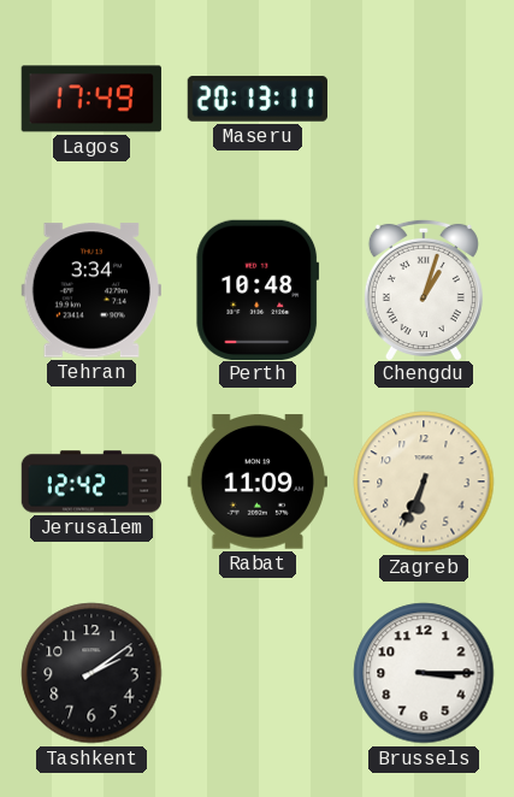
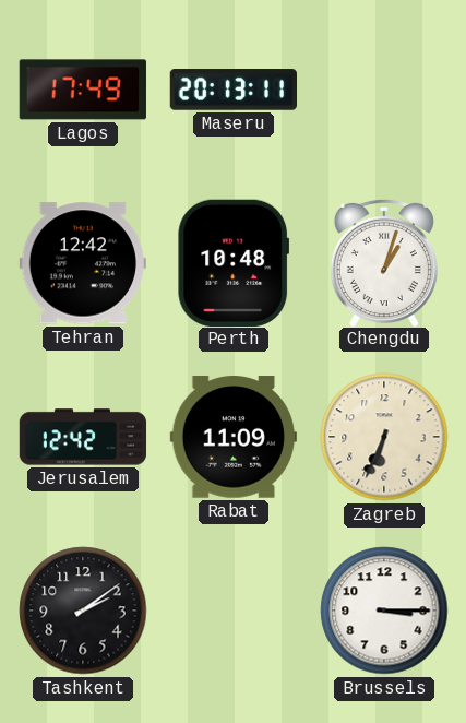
Tehran: 3:34 -> 12:42
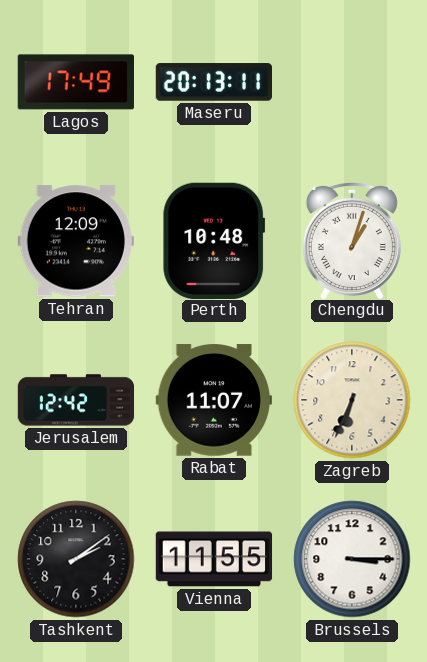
Tehran: 12:42 -> 12:09
Rabat: 11:09 -> 11:07
Vienna: none -> 11:55
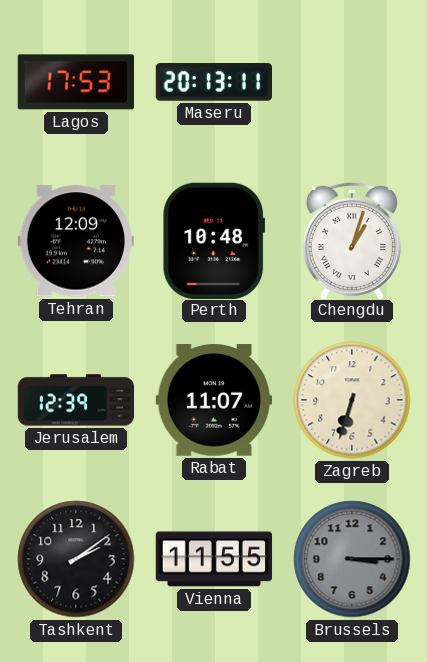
Lagos: 17:49 -> 17:53
Jerusalem: 12:42 -> 12:39
Zagreb: 6:34 -> 6:33
Brussels dial: white -> grey
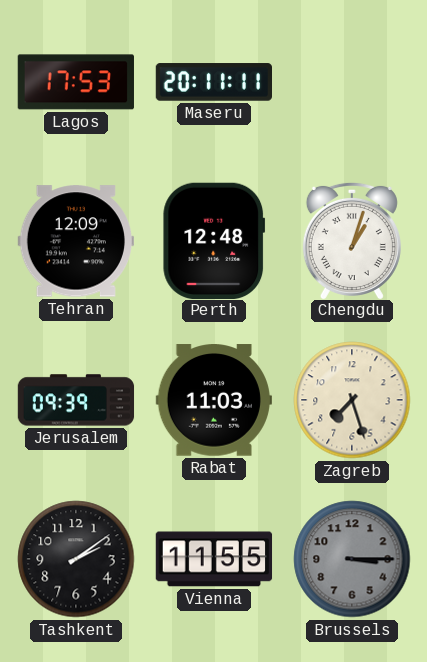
Maseru: 20:13 -> 20:11
Perth: 10:48 -> 12:48
Jerusalem: 12:39 -> 09:39
Rabat: 11:07 -> 11:03
Zagreb: 6:33 -> 7:27
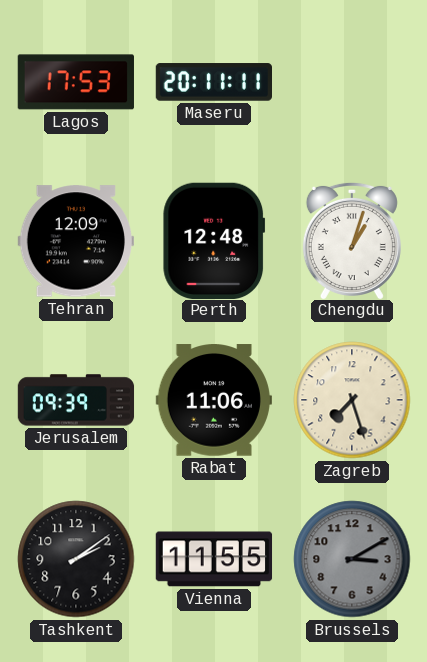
Rabat: 11:03 -> 11:06
Brussels: 3:15 -> 3:10
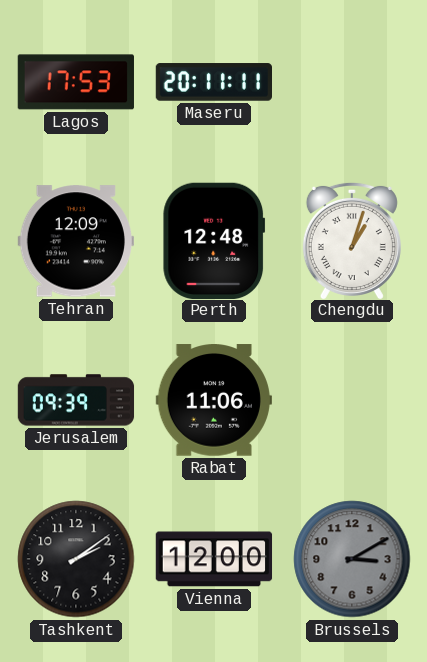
Zagreb: 7:27 -> none
Vienna: 11:55 -> 12:00
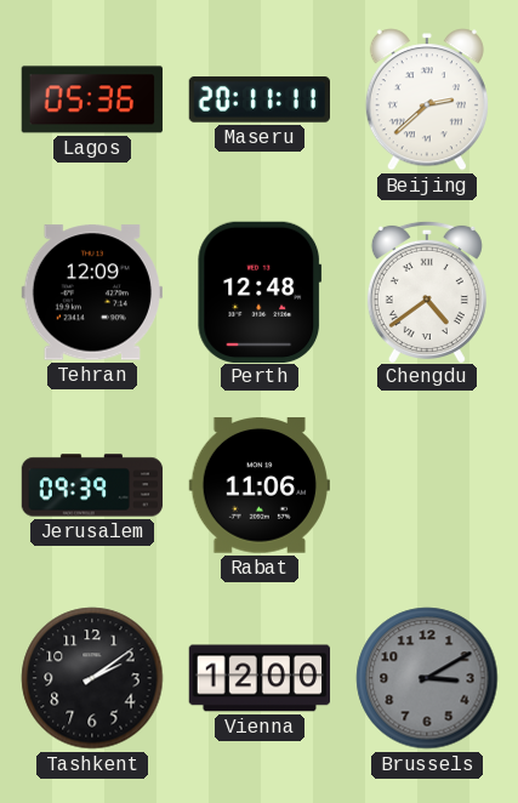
Lagos: 17:53 -> 05:36
Beijing: none -> 2:38
Chengdu: 1:03 -> 4:39
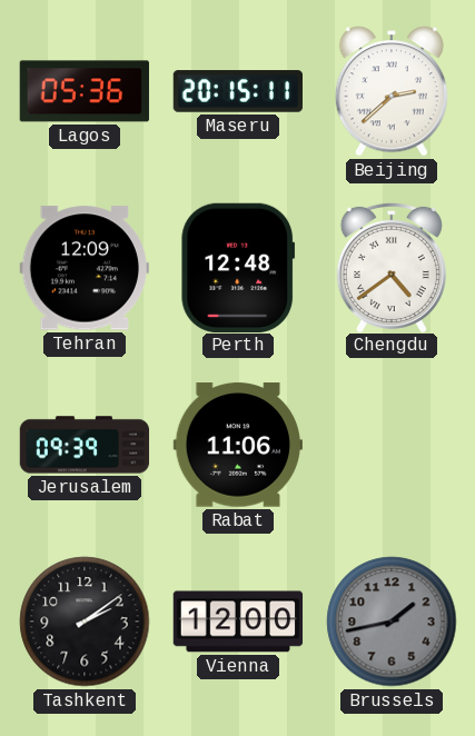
Maseru: 20:11 -> 20:15
Brussels: 3:10 -> 1:43
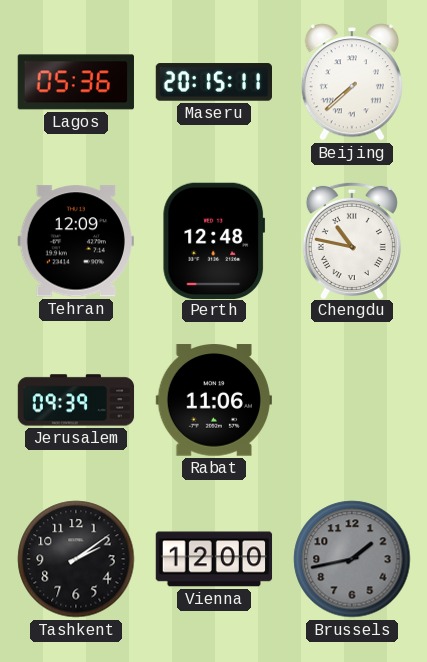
Beijing: 2:38 -> 7:38
Chengdu: 4:39 -> 10:47
